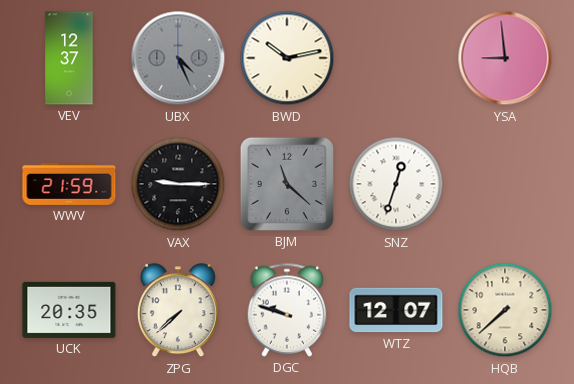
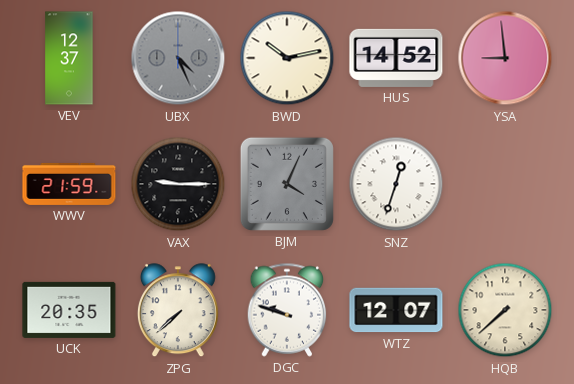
HUS: none -> 14:52
BJM: 11:22 -> 4:04
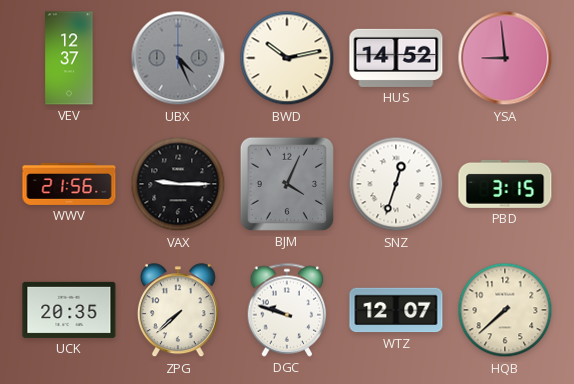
WWV: 21:59 -> 21:56
PBD: none -> 3:15
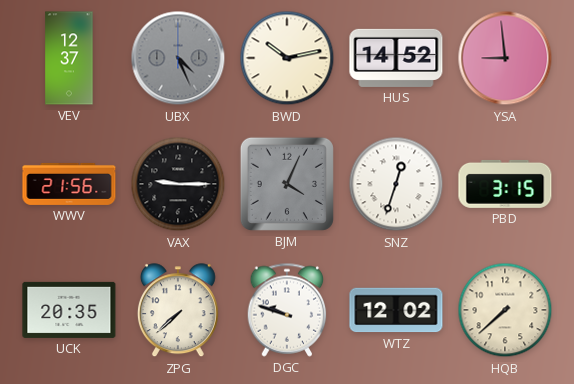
WTZ: 12:07 -> 12:02
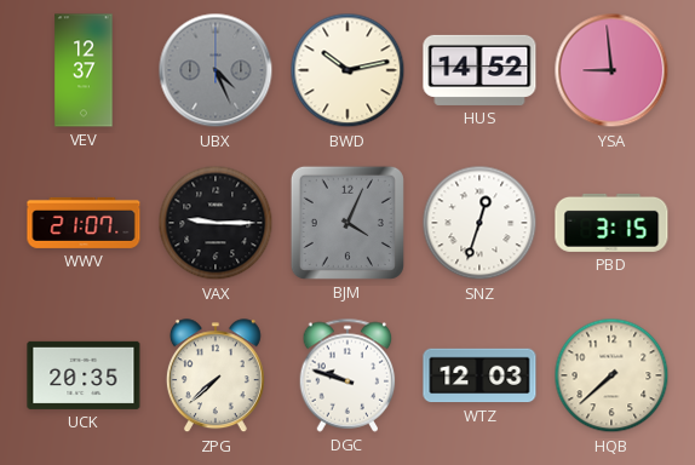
WWV: 21:56 -> 21:07
WTZ: 12:02 -> 12:03
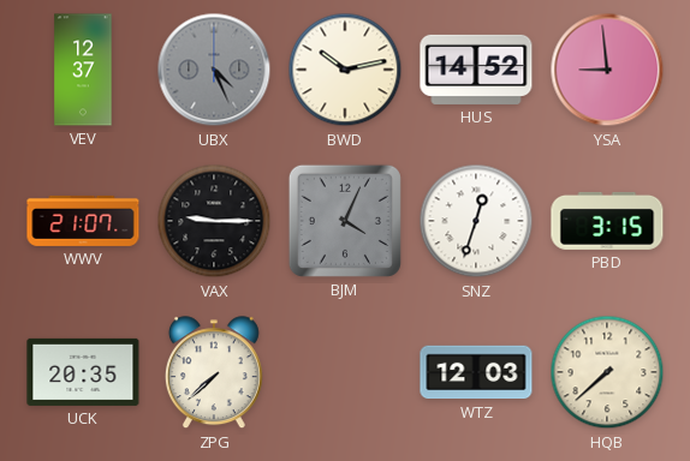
DGC: 9:48 -> none
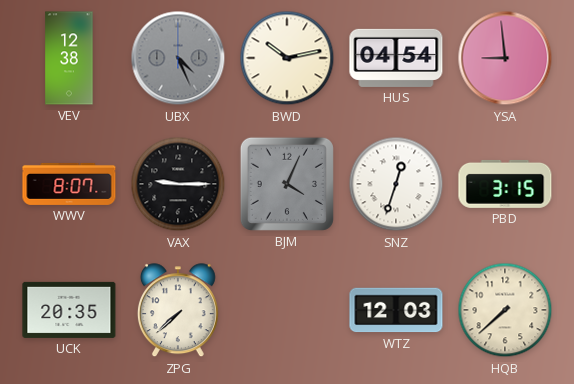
VEV: 12:37 -> 12:38
HUS: 14:52 -> 04:54
WWV: 21:07 -> 8:07
